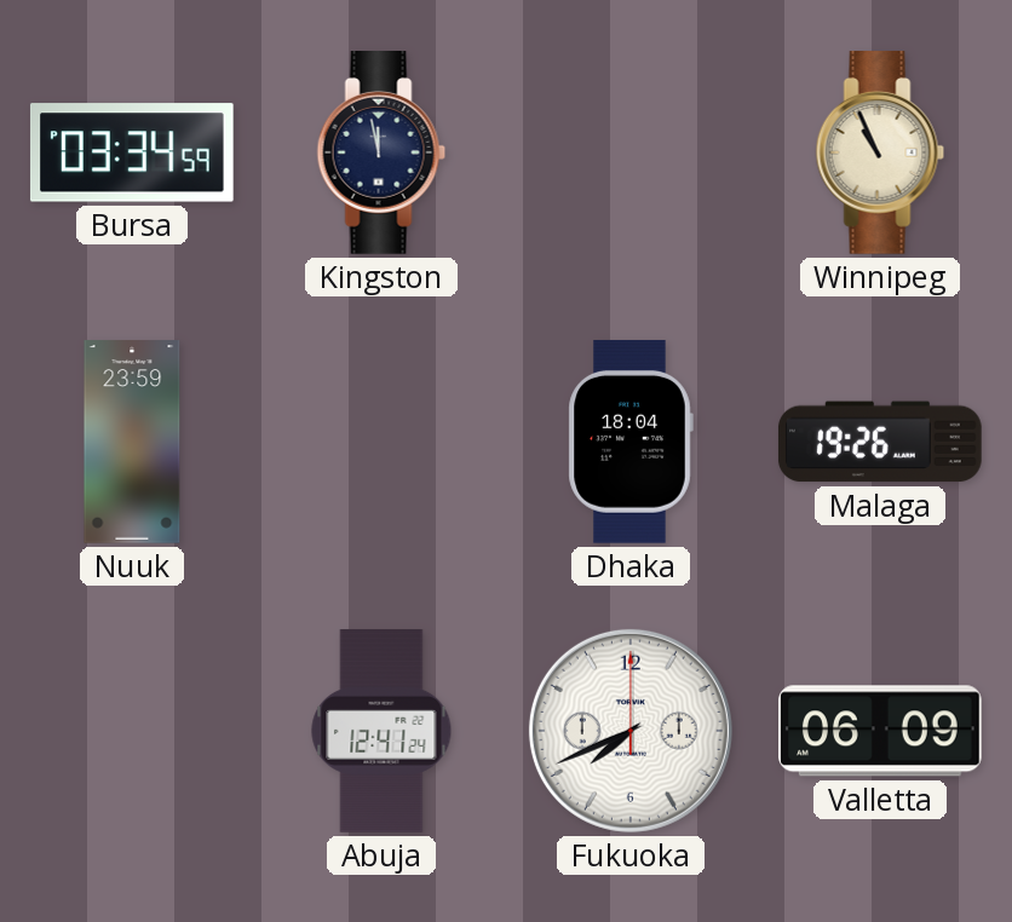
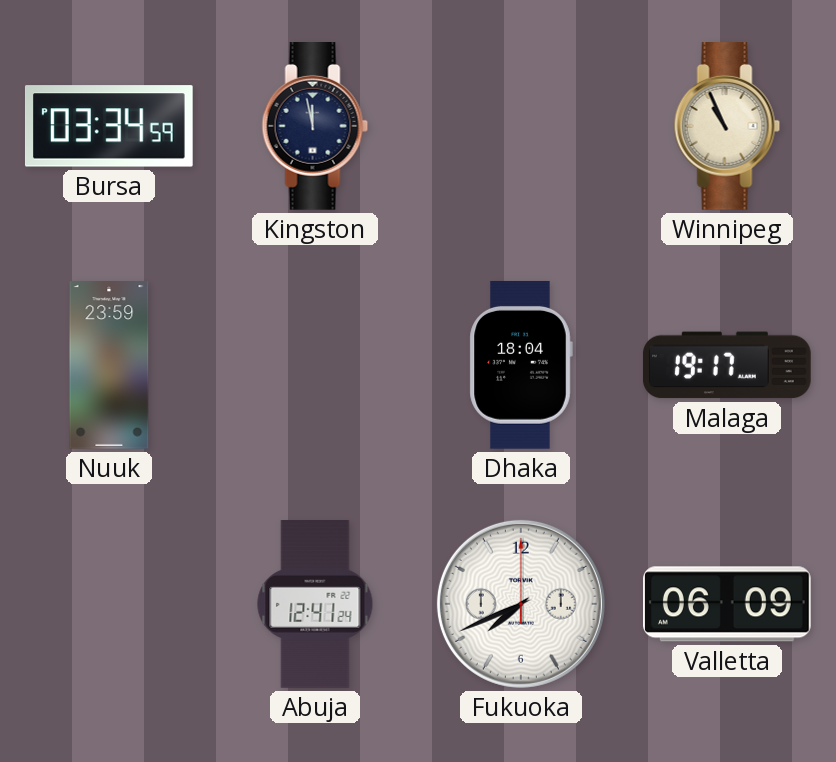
Malaga: 19:26 -> 19:17
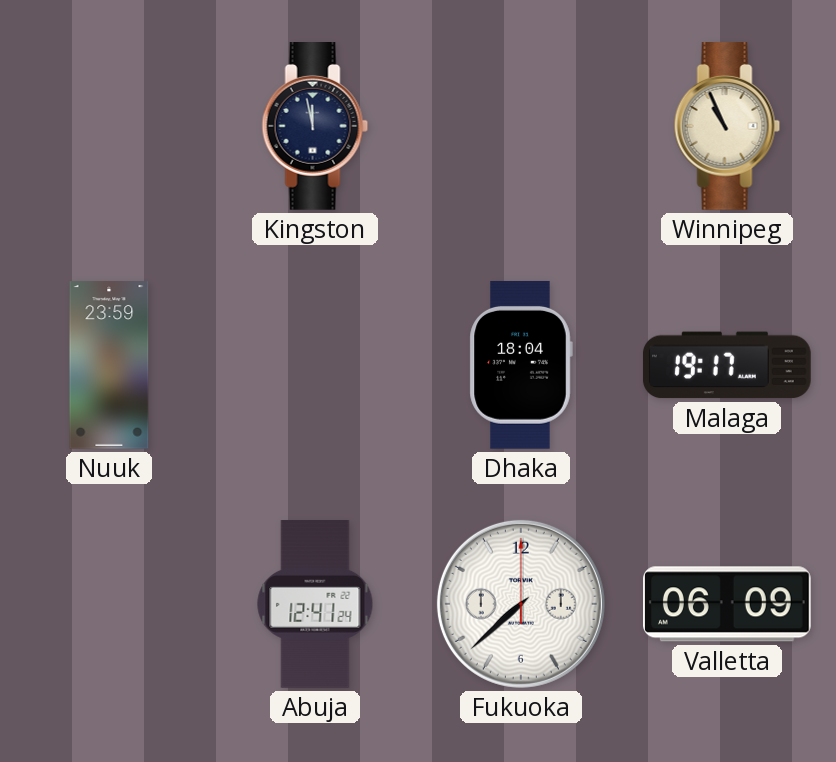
Bursa: 03:34 -> none
Fukuoka: 7:41 -> 7:38
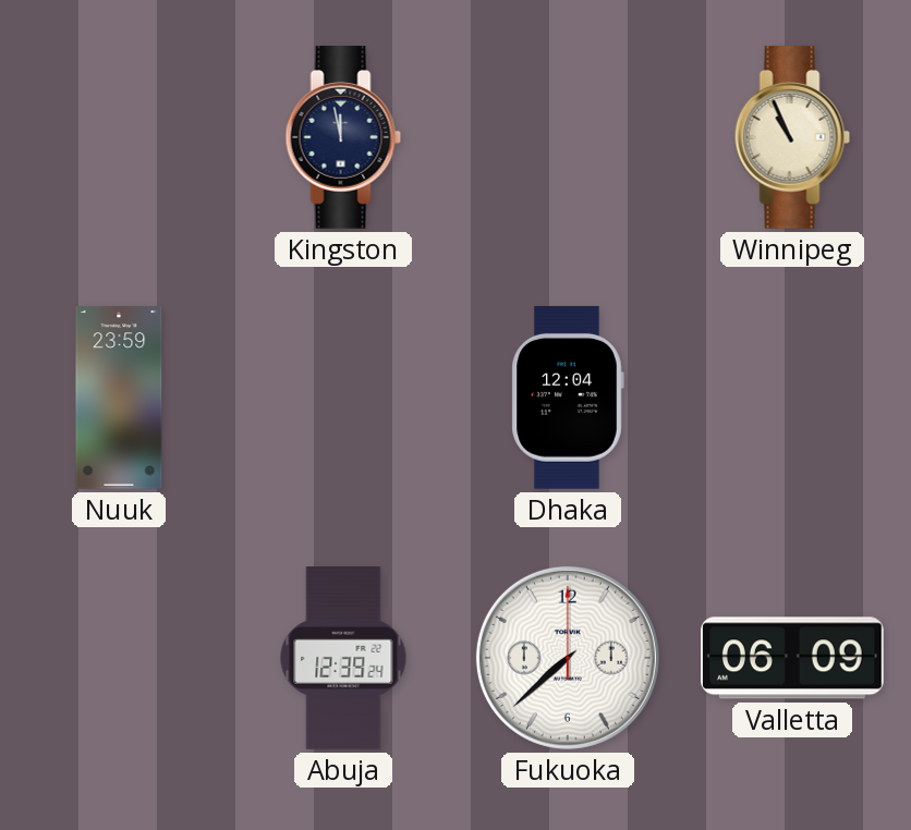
Dhaka: 18:04 -> 12:04
Malaga: 19:17 -> none
Abuja: 12:41 -> 12:39
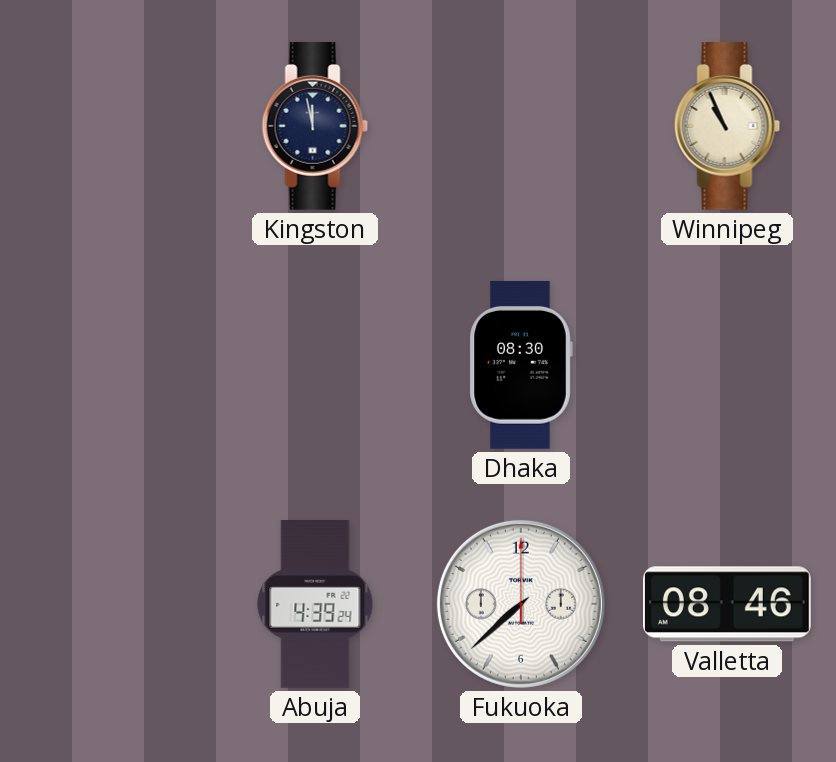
Nuuk: 23:59 -> none
Dhaka: 12:04 -> 08:30
Abuja: 12:39 -> 4:39
Valletta: 06:09 -> 08:46
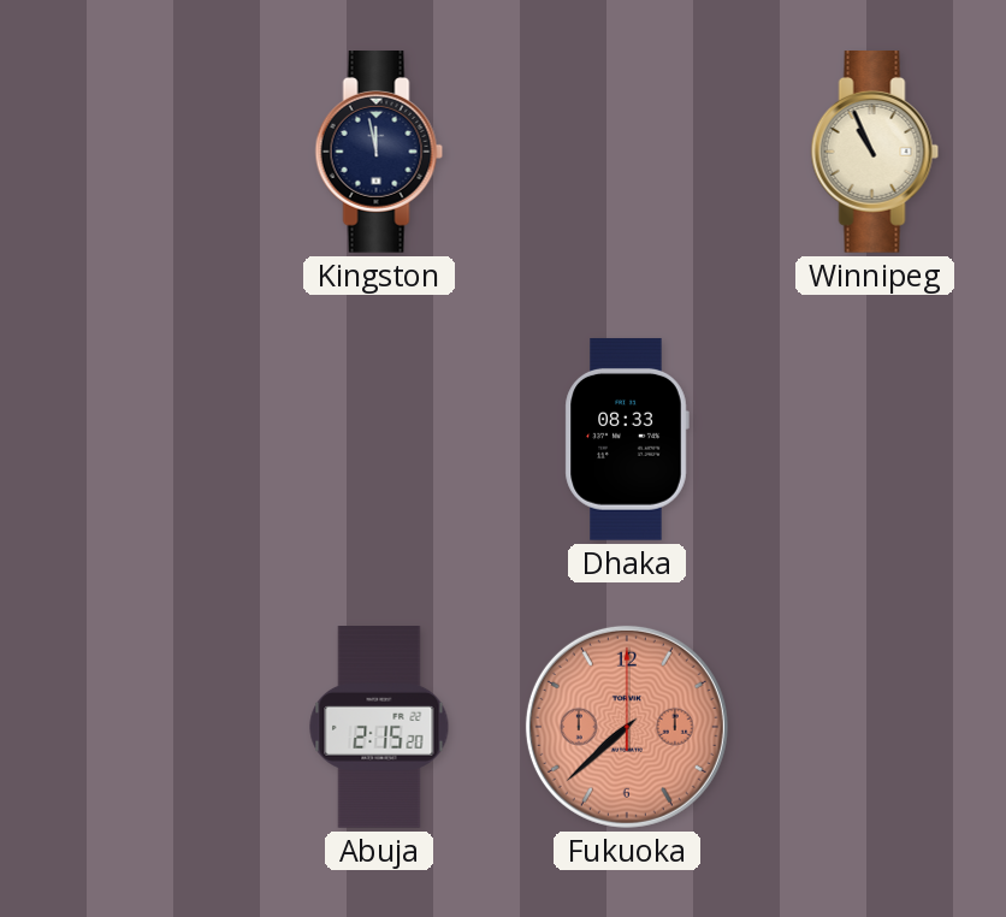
Dhaka: 08:30 -> 08:33
Abuja: 4:39 -> 2:15
Fukuoka dial: white -> salmon
Valletta: 08:46 -> none
